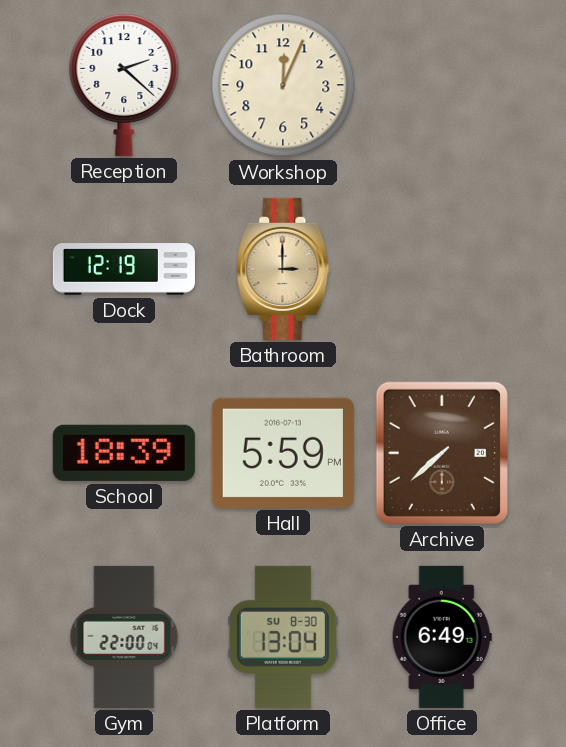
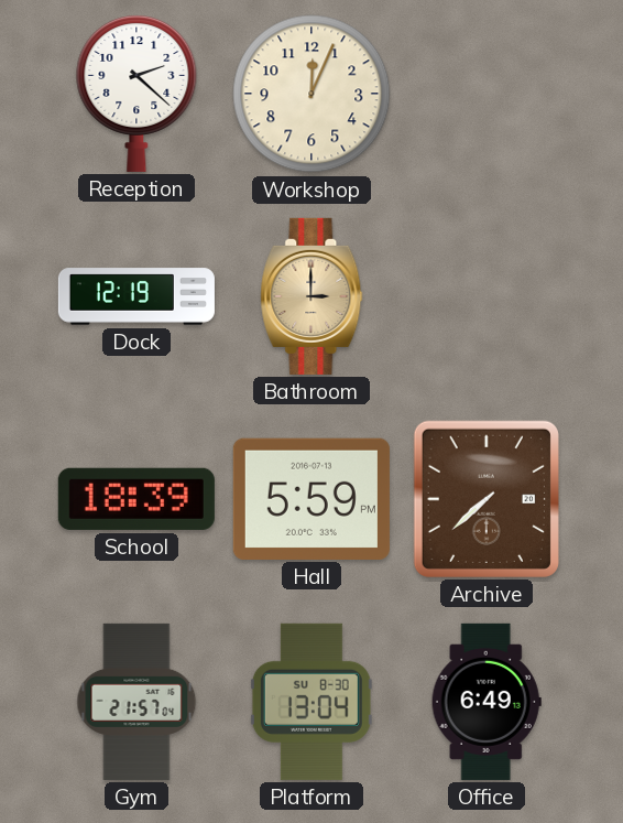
Gym: 22:00 -> 21:57
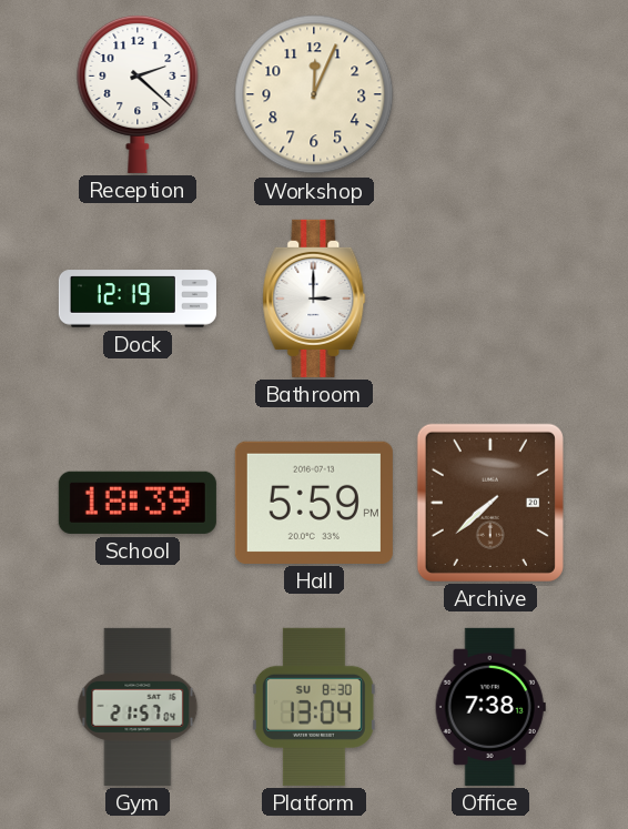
Bathroom dial: champagne -> white
Office: 6:49 -> 7:38
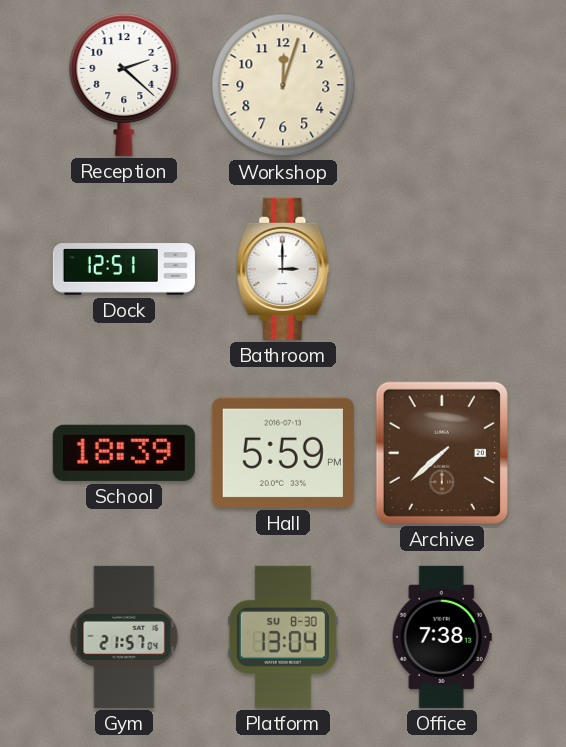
Workshop: 12:04 -> 12:03
Dock: 12:19 -> 12:51
